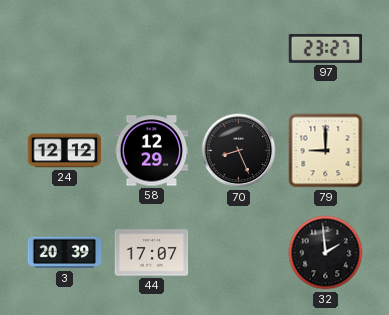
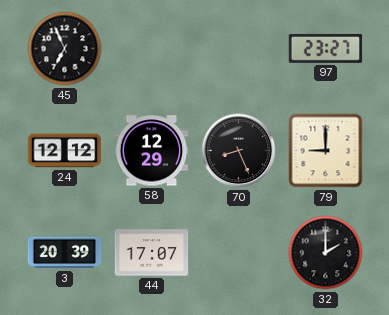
45: none -> 6:56
32: 1:59 -> 2:00
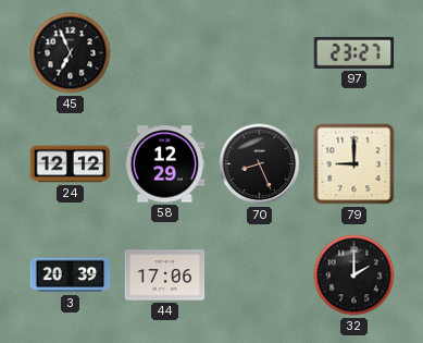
44: 17:07 -> 17:06
